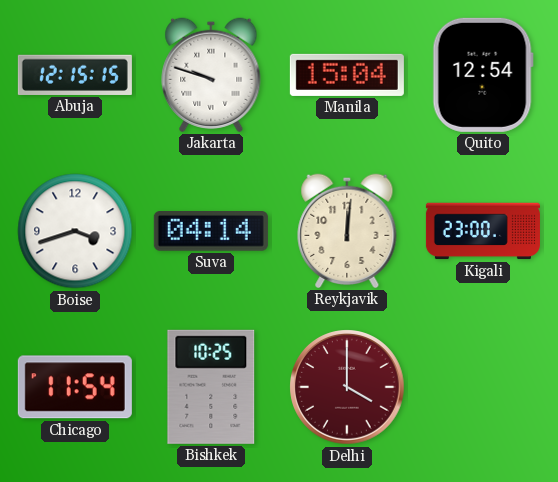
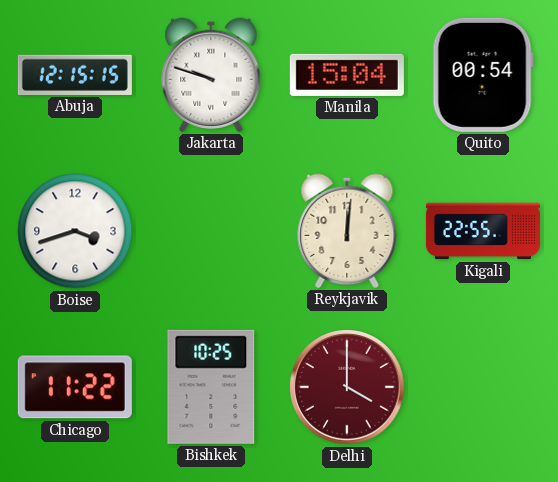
Quito: 12:54 -> 00:54
Suva: 04:14 -> none
Kigali: 23:00 -> 22:55
Chicago: 11:54 -> 11:22
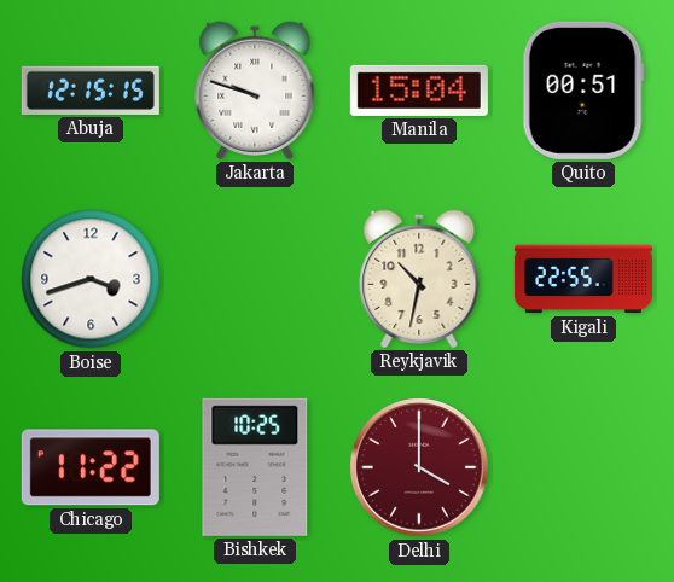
Quito: 00:54 -> 00:51
Reykjavik: 12:01 -> 10:32
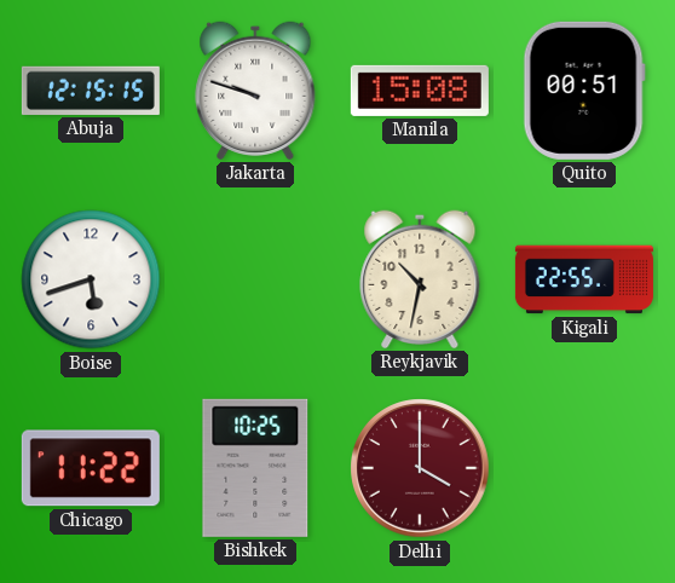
Manila: 15:04 -> 15:08
Boise: 3:42 -> 5:42
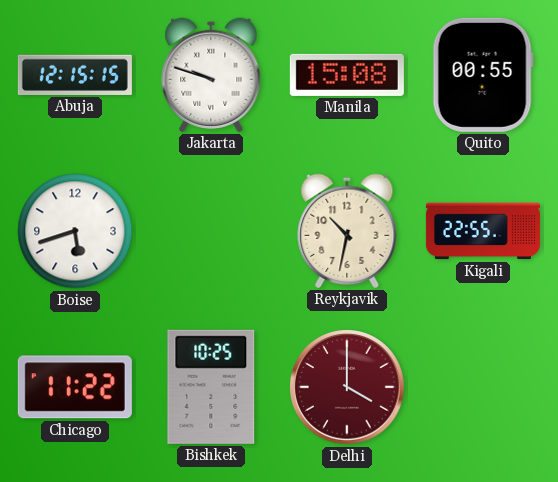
Quito: 00:51 -> 00:55
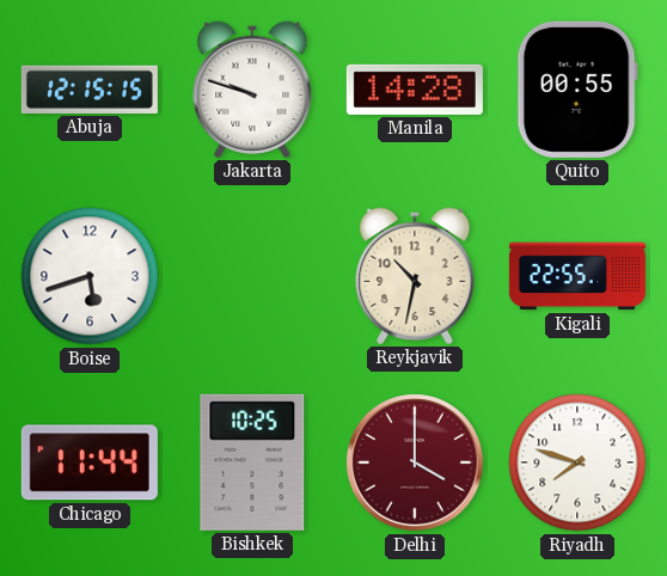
Manila: 15:08 -> 14:28
Chicago: 11:22 -> 11:44
Riyadh: none -> 7:48
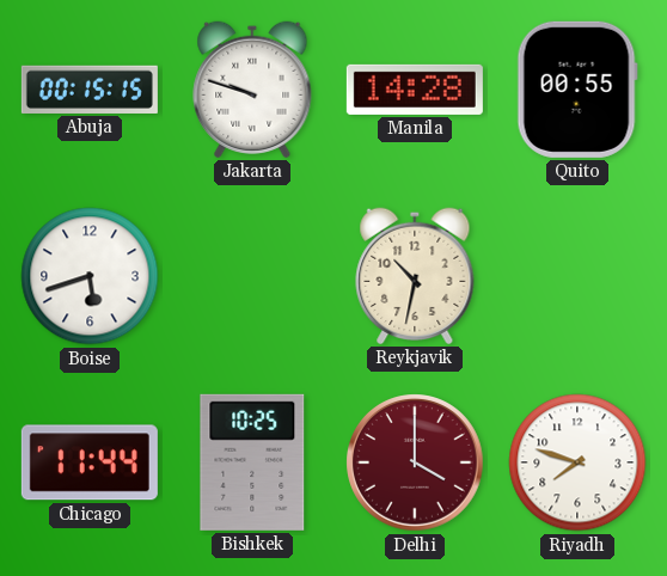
Abuja: 12:15 -> 00:15
Kigali: 22:55 -> none
